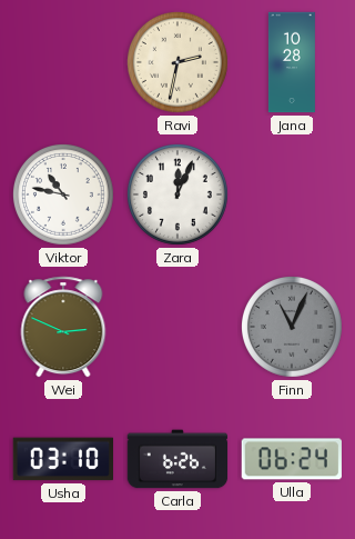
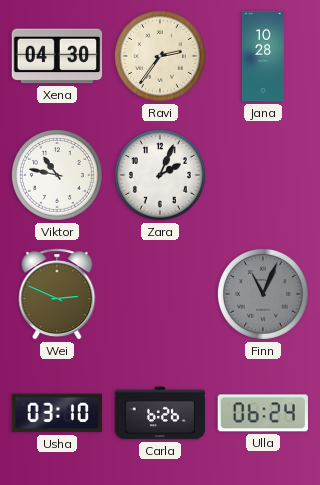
Xena: none -> 04:30
Ravi: 2:32 -> 2:36
Zara: 12:04 -> 2:04
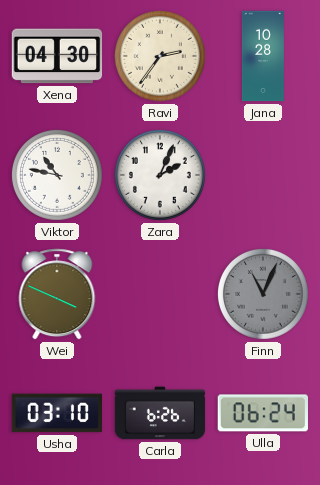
Wei: 2:49 -> 3:49
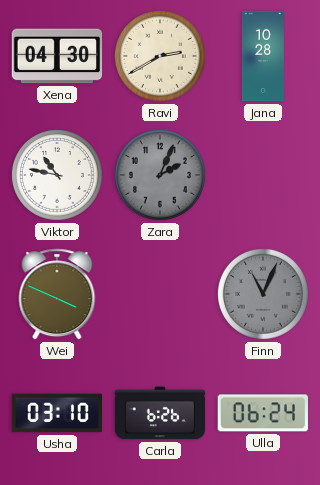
Ravi: 2:36 -> 2:40
Zara dial: white -> grey
